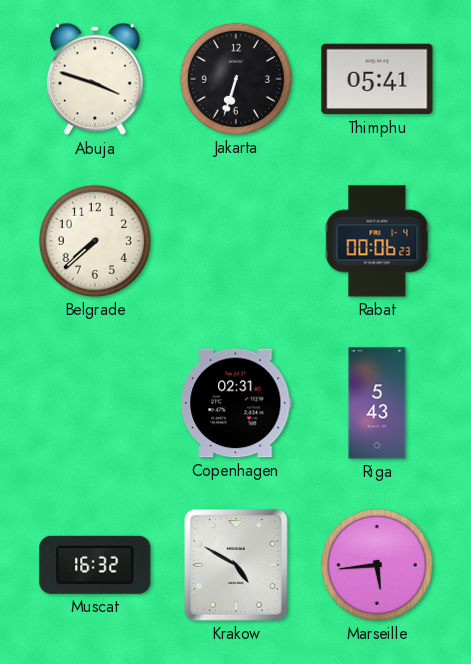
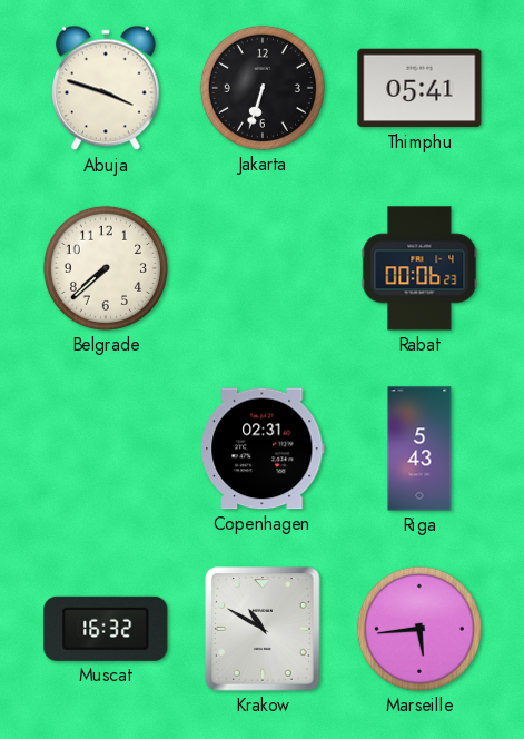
Krakow: 4:50 -> 10:50
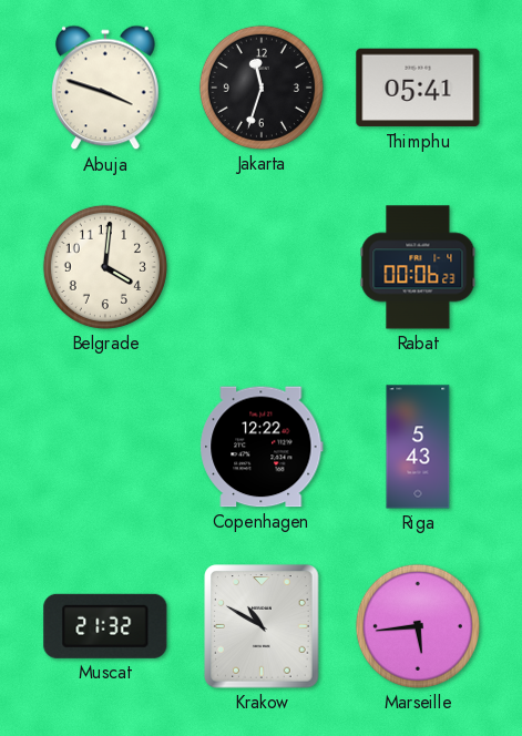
Jakarta: 6:33 -> 11:33
Belgrade: 7:38 -> 4:01
Copenhagen: 02:31 -> 12:22
Muscat: 16:32 -> 21:32
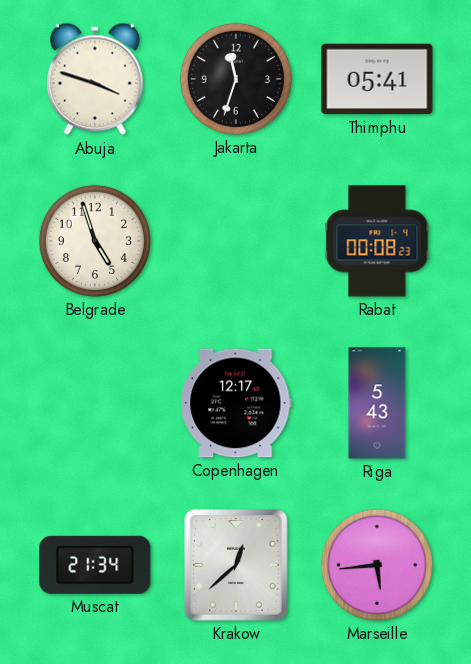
Belgrade: 4:01 -> 4:57
Rabat: 00:06 -> 00:08
Copenhagen: 12:22 -> 12:17
Muscat: 21:32 -> 21:34
Krakow: 10:50 -> 12:38
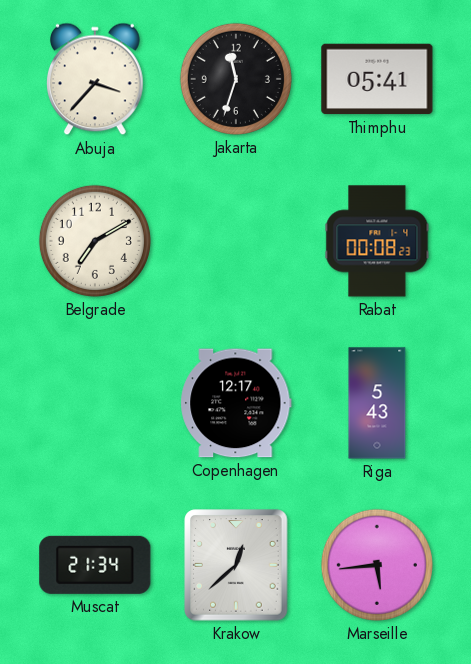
Abuja: 3:48 -> 3:37
Belgrade: 4:57 -> 7:10
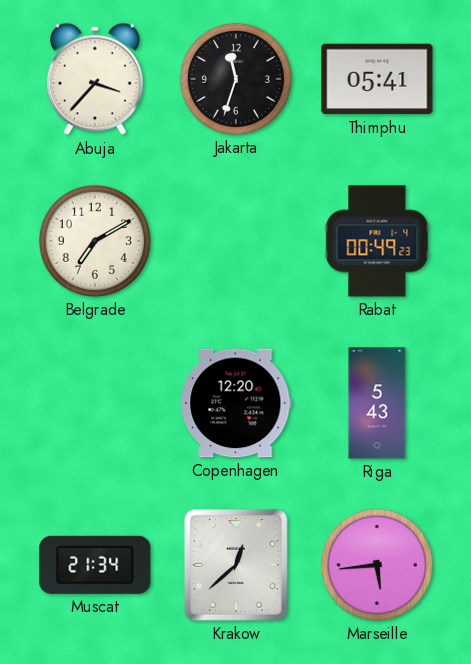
Rabat: 00:08 -> 00:49
Copenhagen: 12:17 -> 12:20
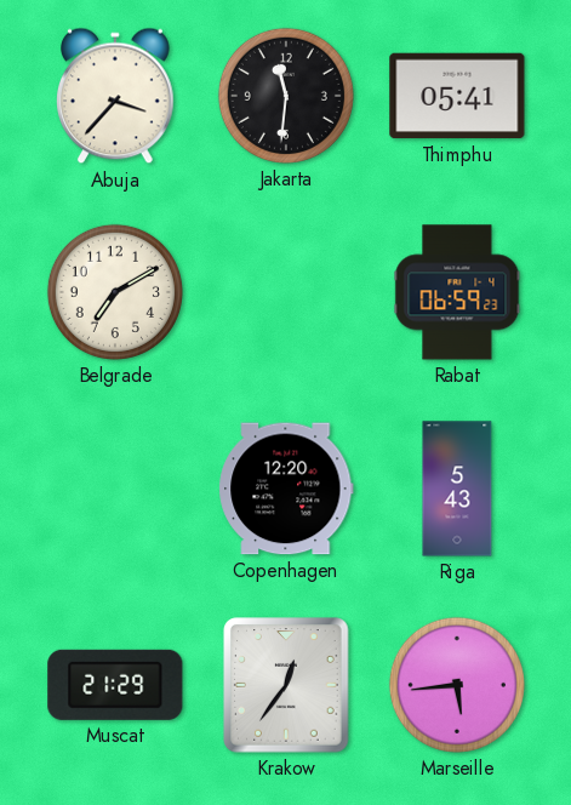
Jakarta: 11:33 -> 11:31
Rabat: 00:49 -> 06:59
Muscat: 21:34 -> 21:29
Krakow: 12:38 -> 12:36
